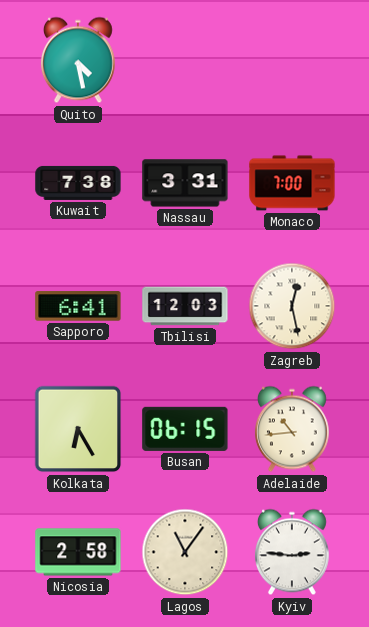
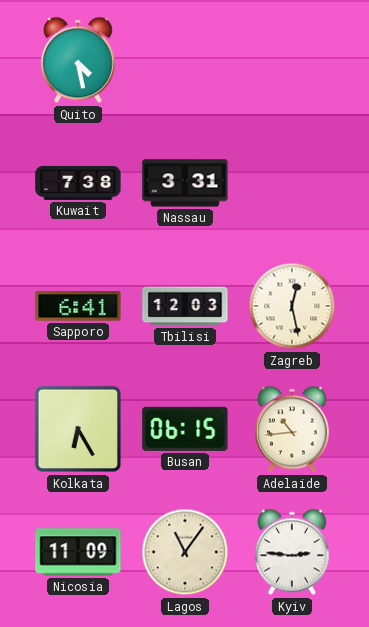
Monaco: 7:00 -> none
Nicosia: 2:58 -> 11:09
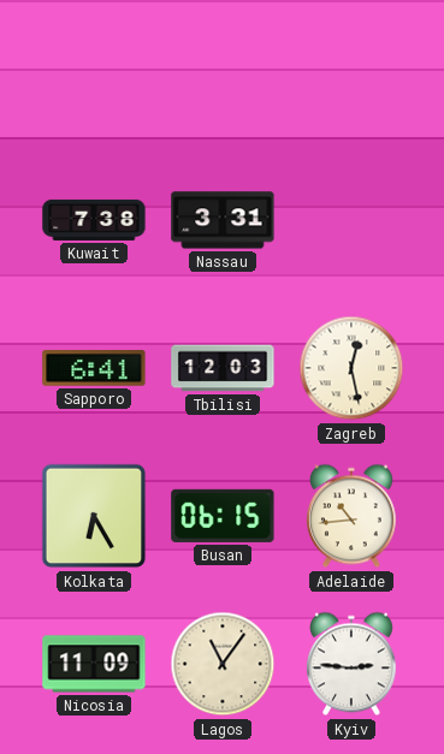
Quito: 4:28 -> none
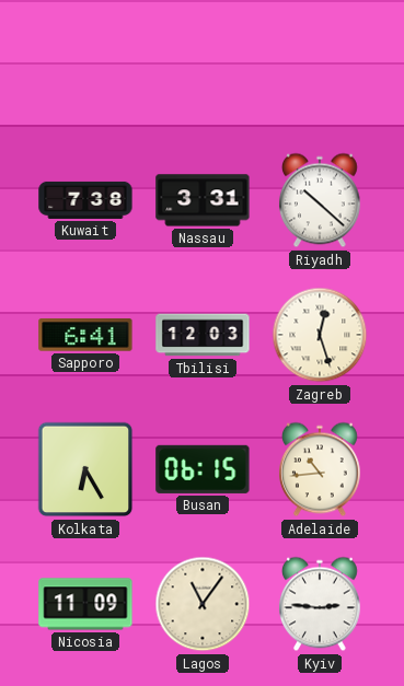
Riyadh: none -> 10:22
Zagreb: 12:28 -> 12:27
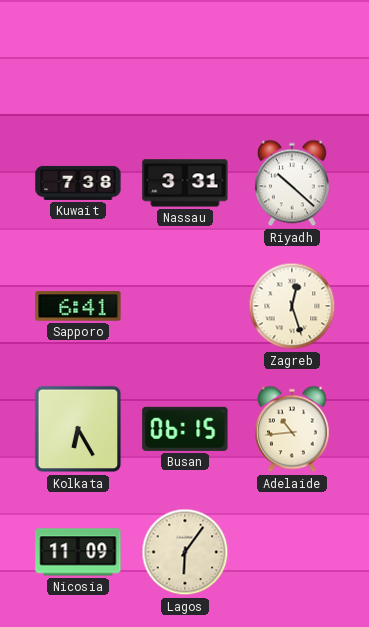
Tbilisi: 12:03 -> none
Lagos: 11:06 -> 6:06
Kyiv: 2:46 -> none
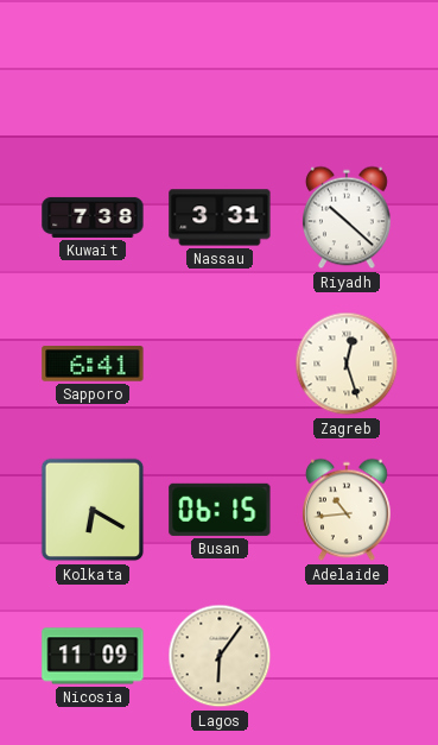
Kolkata: 6:25 -> 6:20
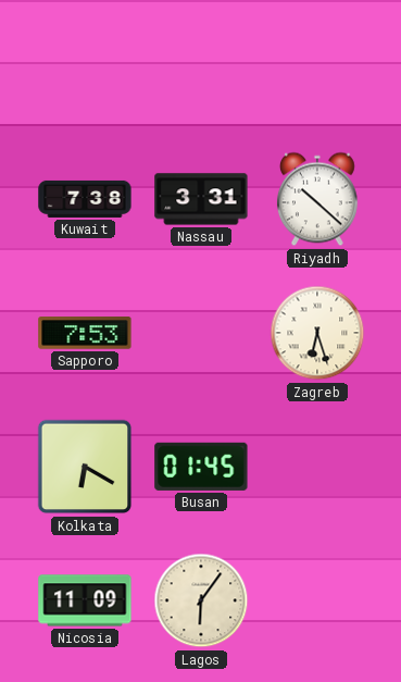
Sapporo: 6:41 -> 7:53
Zagreb: 12:27 -> 6:27
Busan: 06:15 -> 01:45
Adelaide: 10:44 -> none
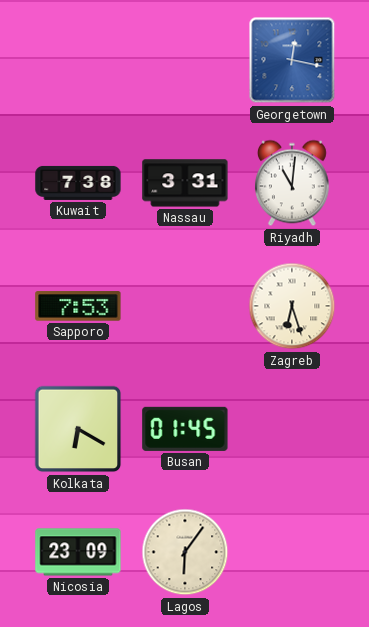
Georgetown: none -> 12:17
Riyadh: 10:22 -> 11:01
Nicosia: 11:09 -> 23:09
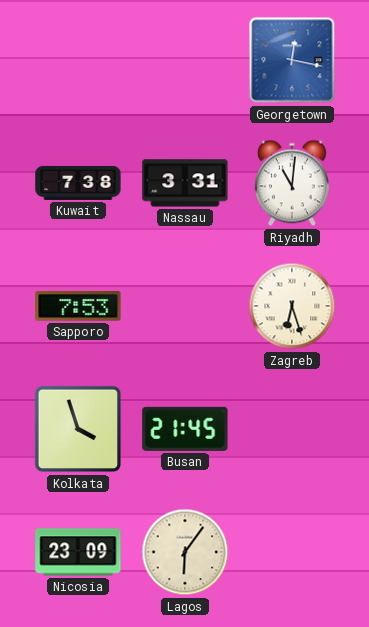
Kolkata: 6:20 -> 3:57
Busan: 01:45 -> 21:45
